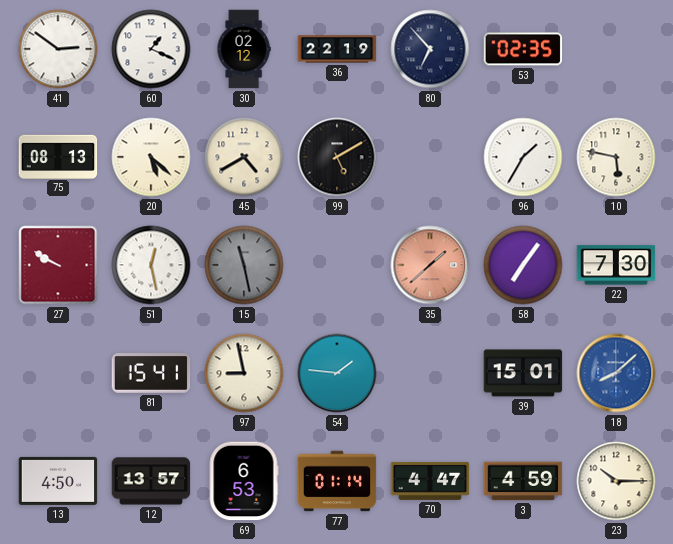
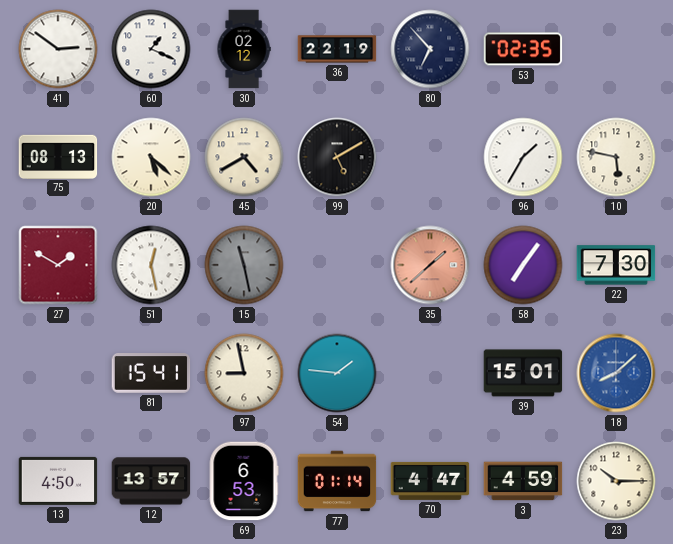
27: 9:50 -> 1:50
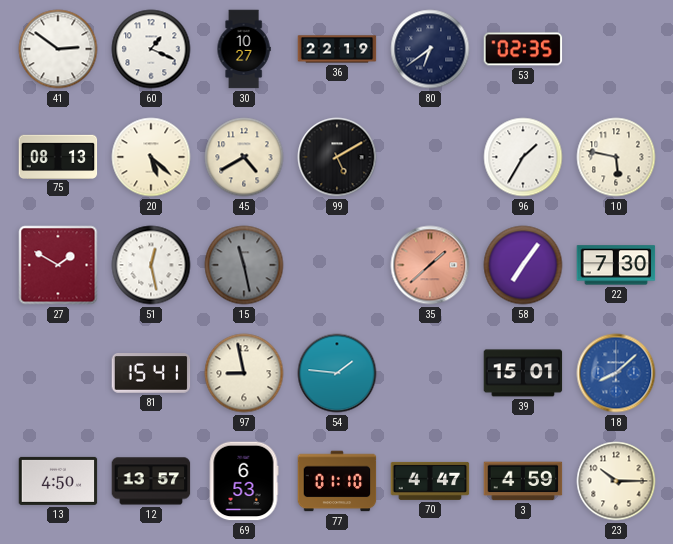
30: 02:12 -> 10:27
80: 6:53 -> 6:39
77: 01:14 -> 01:10
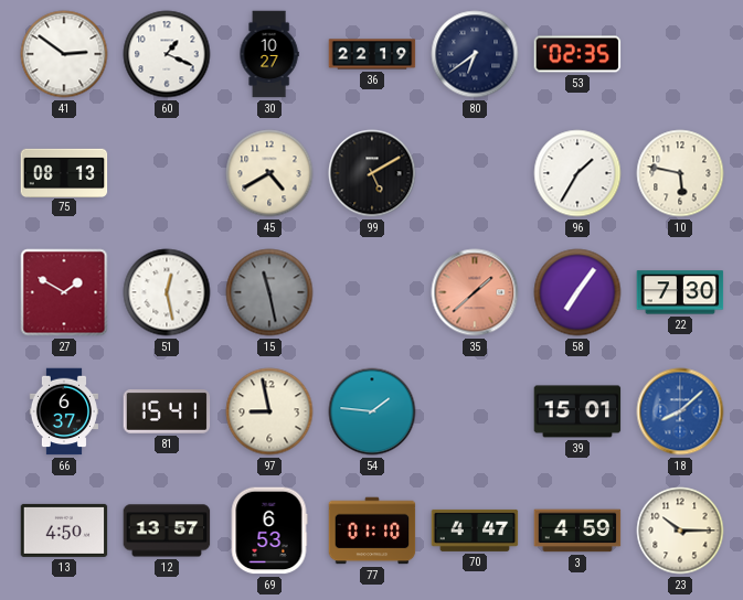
20: 5:22 -> none
66: none -> 6:37
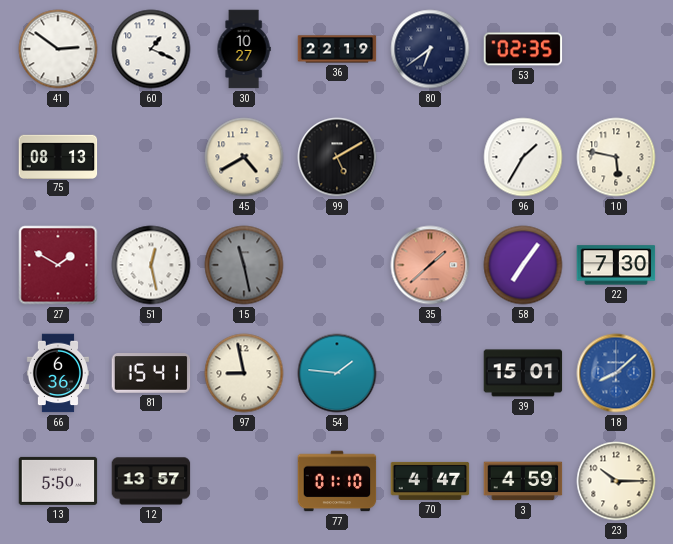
66: 6:37 -> 6:36
13: 4:50 -> 5:50
69: 6:53 -> none
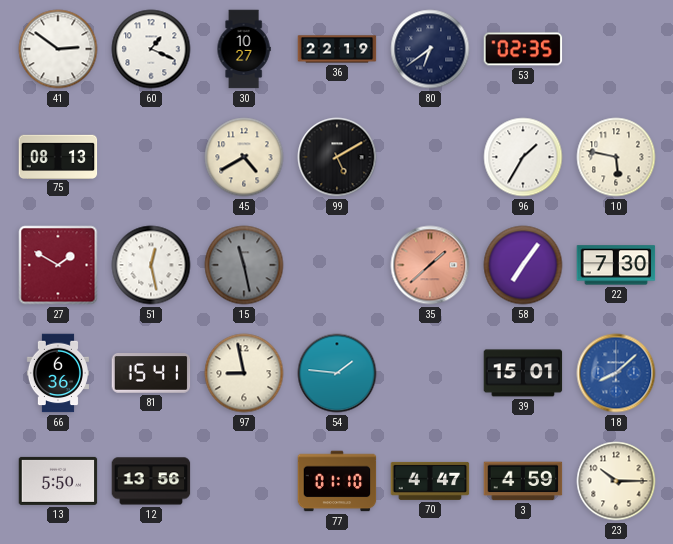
12: 13:57 -> 13:56
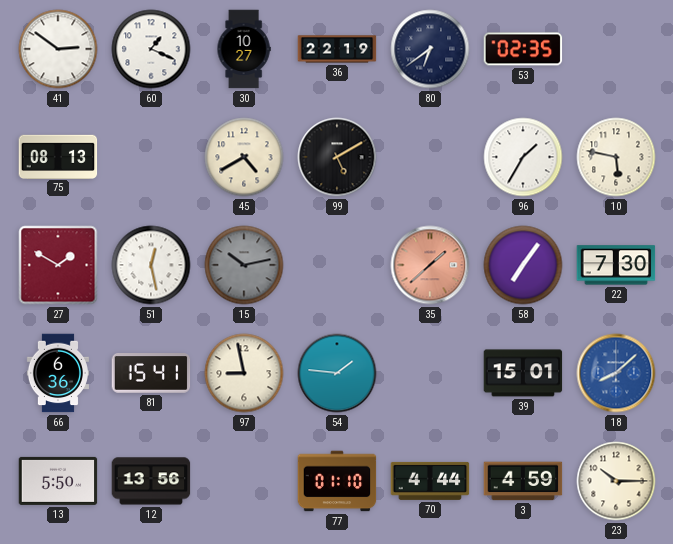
15: 11:28 -> 10:13
70: 4:47 -> 4:44
